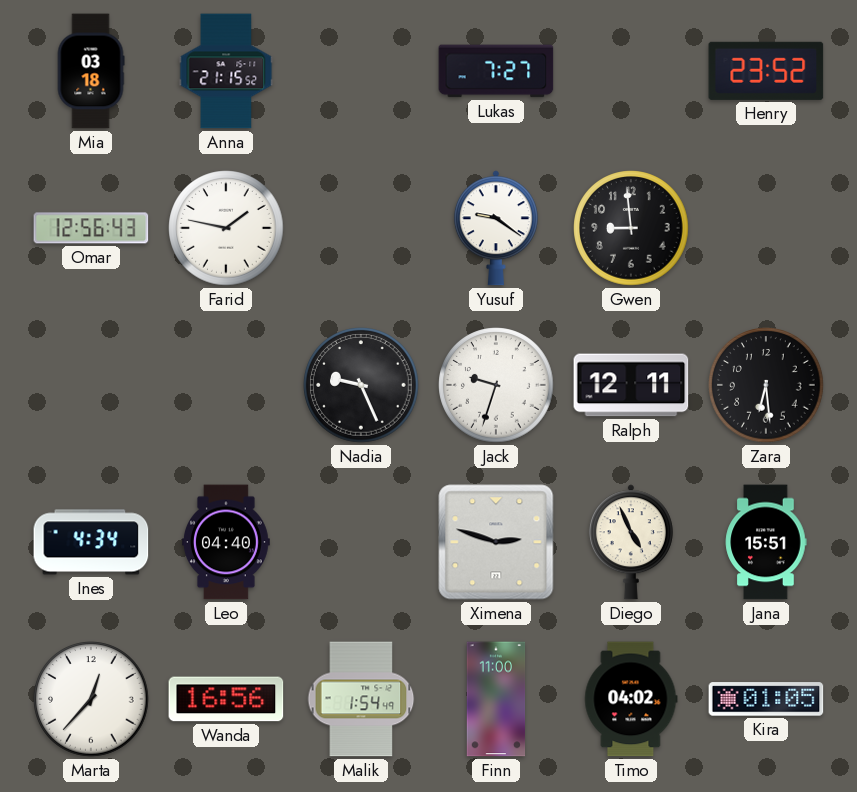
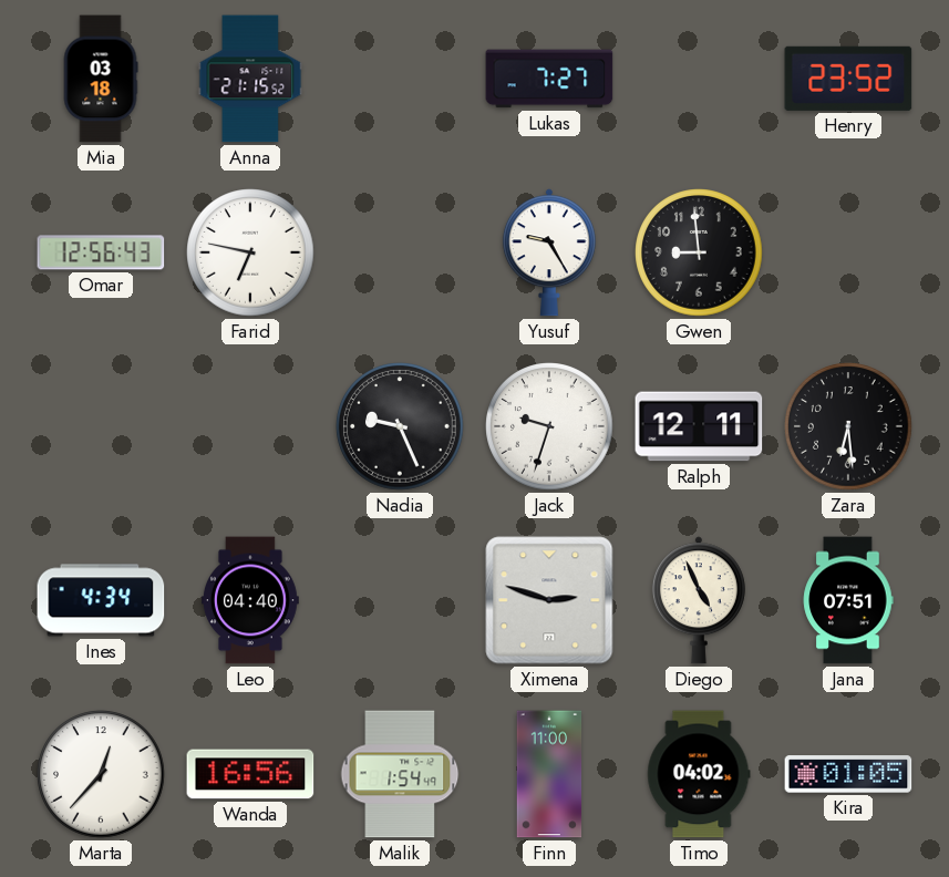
Farid: 1:47 -> 6:47
Yusuf: 9:21 -> 9:25
Jana: 15:51 -> 07:51
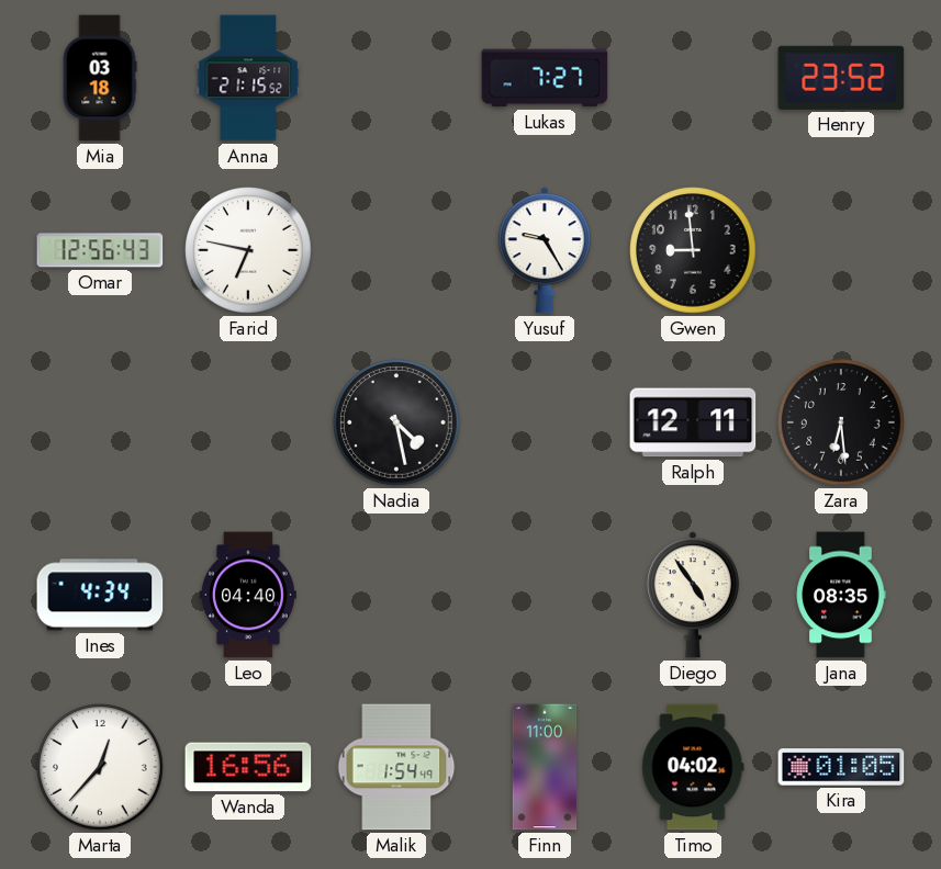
Nadia: 9:26 -> 4:28
Jack: 9:33 -> none
Ximena: 2:48 -> none
Diego: 4:56 -> 4:54
Jana: 07:51 -> 08:35
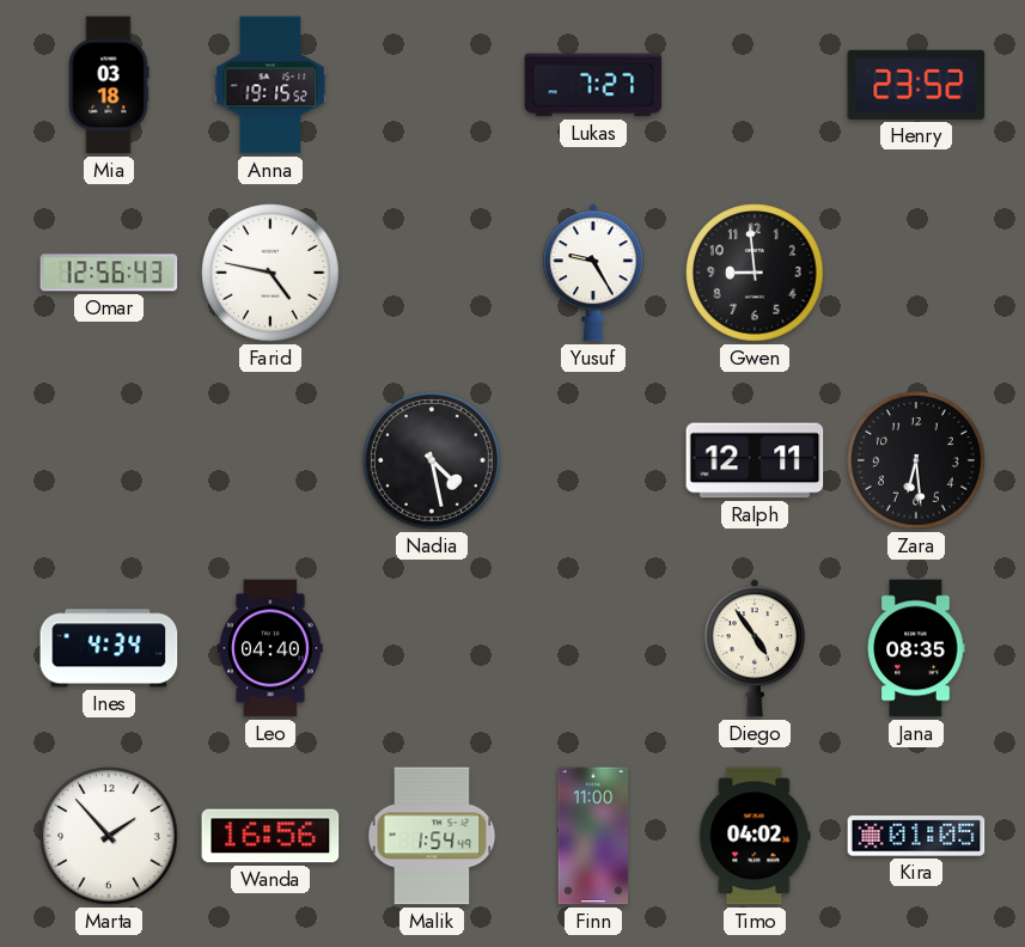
Anna: 21:15 -> 19:15
Farid: 6:47 -> 4:47
Marta: 12:37 -> 1:53
